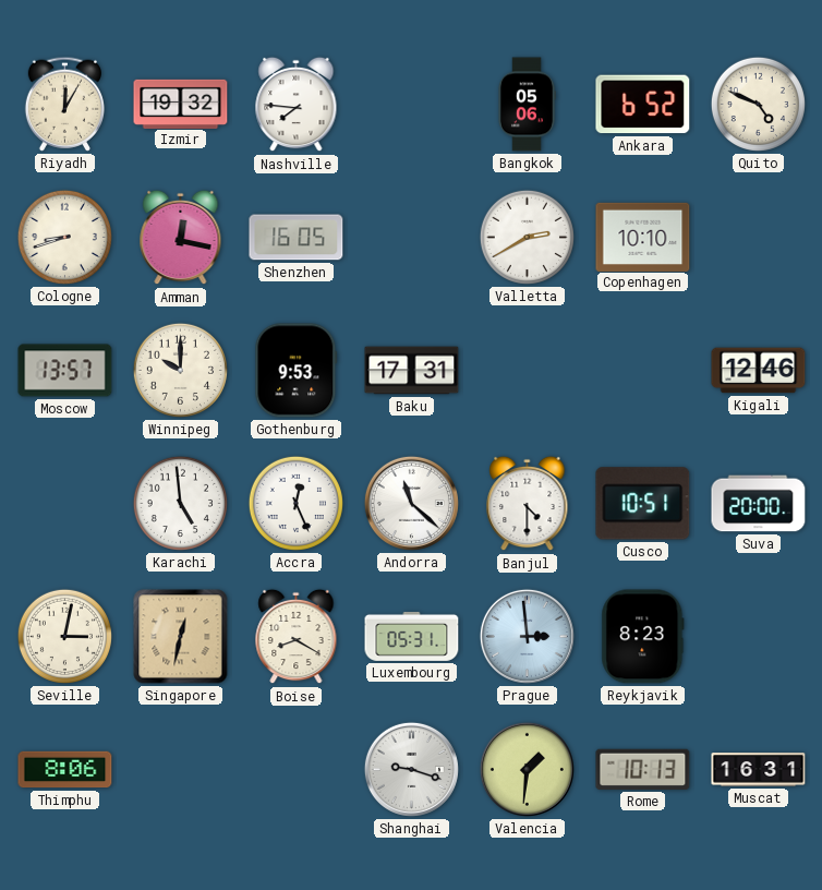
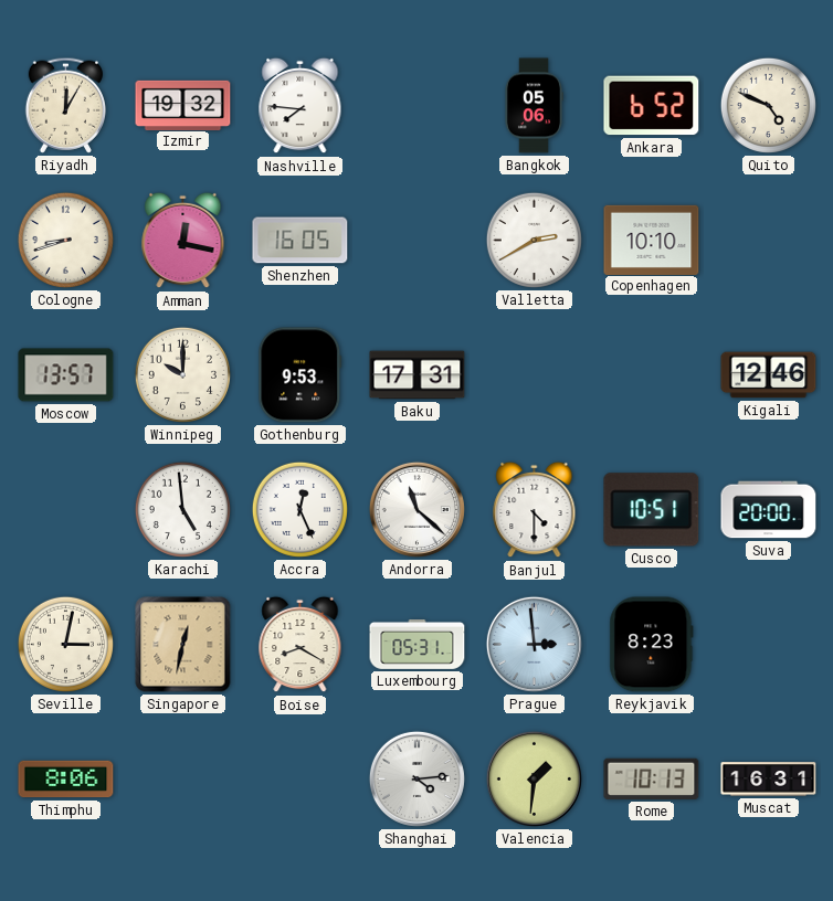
Shanghai: 9:18 -> 4:14
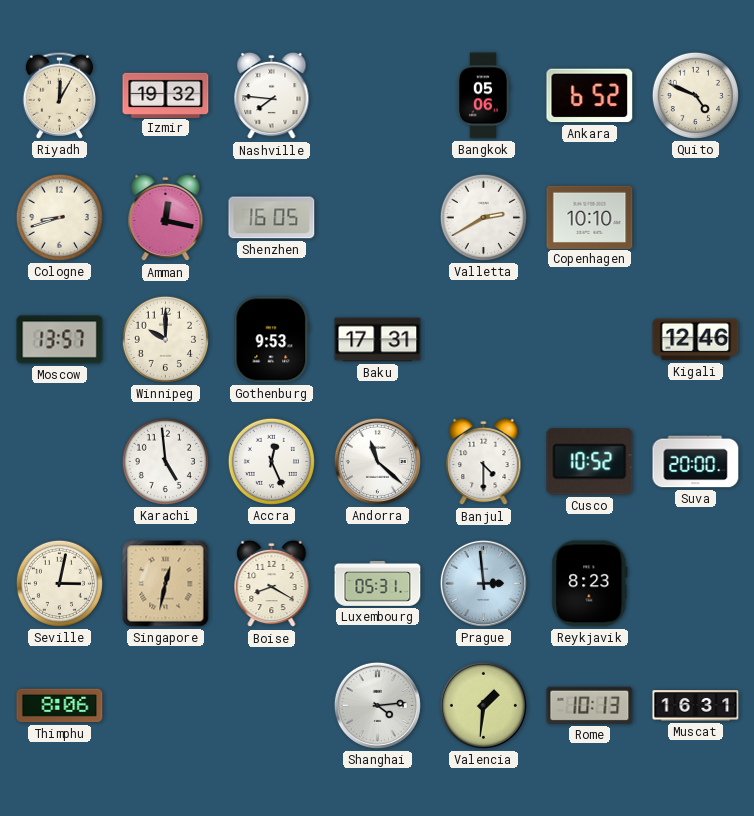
Cusco: 10:51 -> 10:52
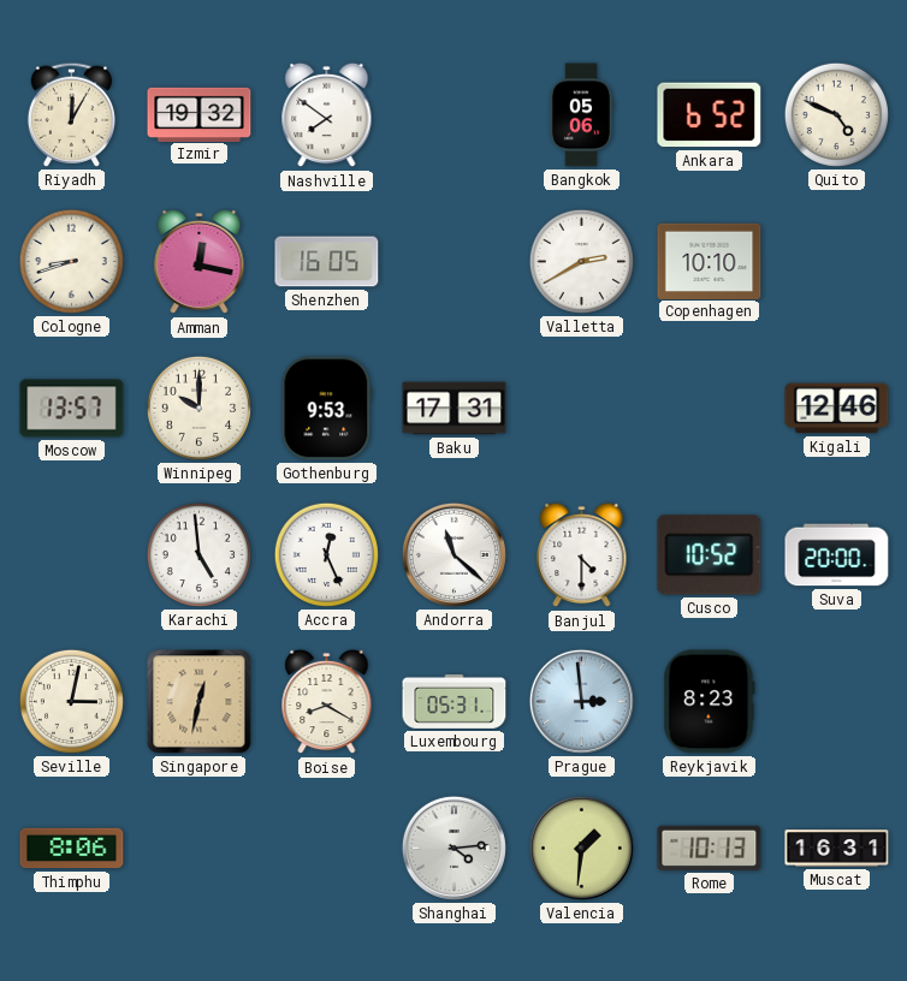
Nashville: 7:46 -> 7:51
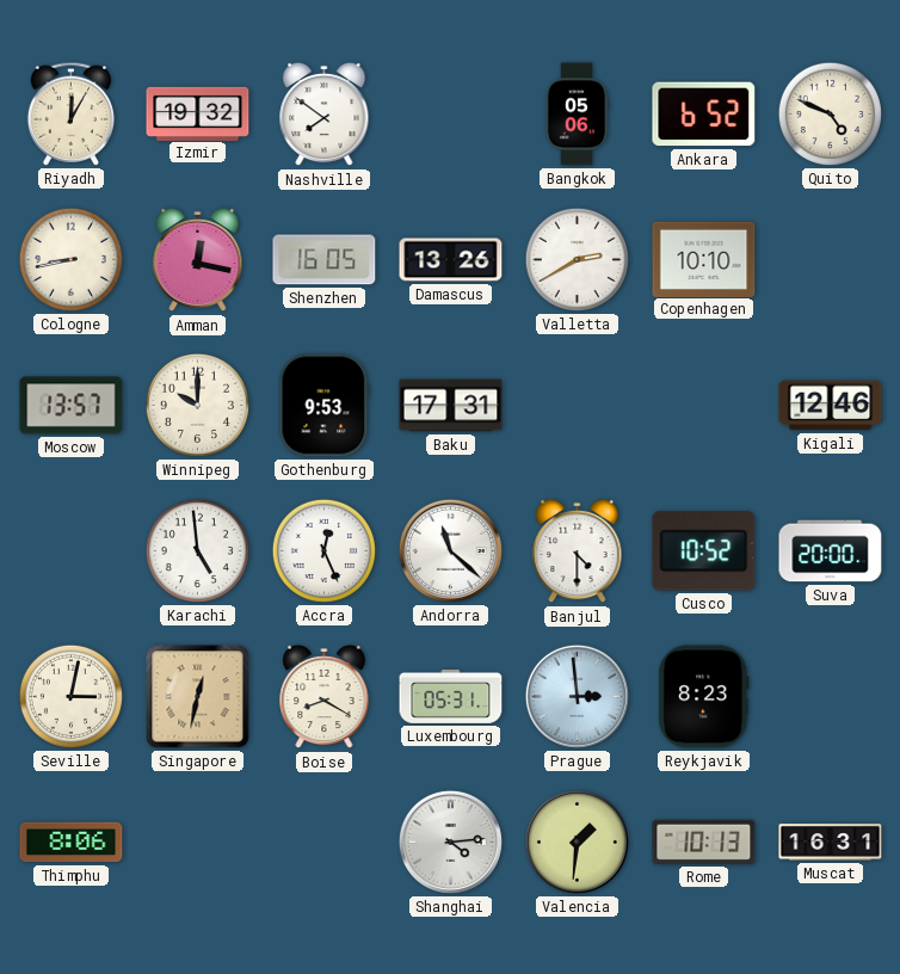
Cologne: 8:42 -> 8:43
Damascus: none -> 13:26
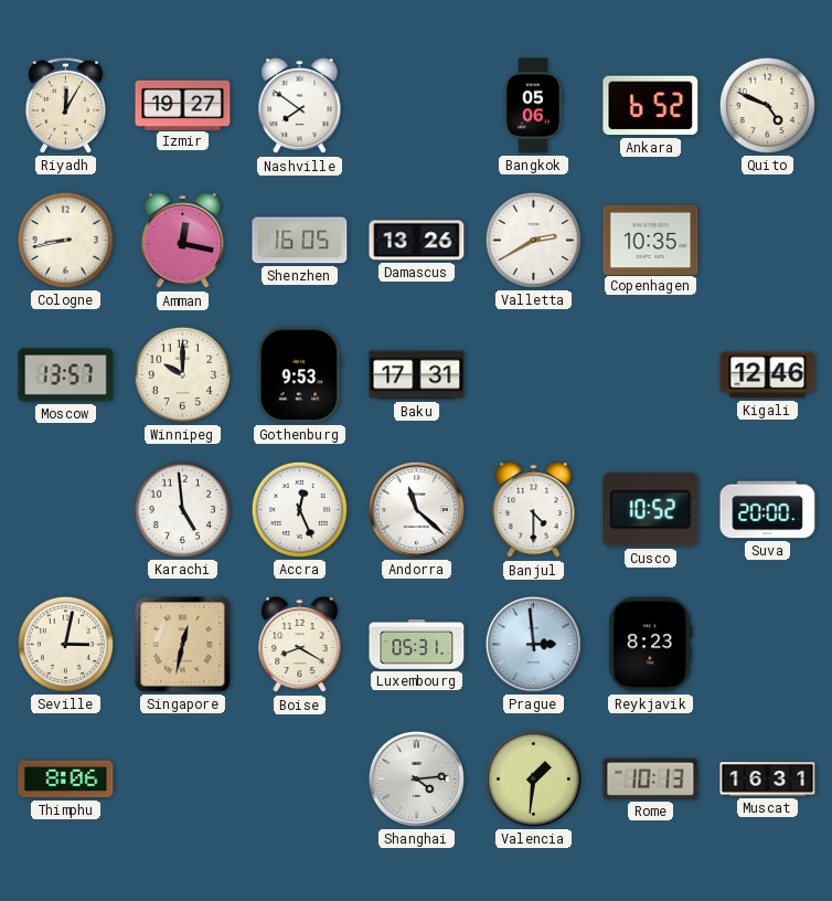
Izmir: 19:32 -> 19:27
Copenhagen: 10:10 -> 10:35
